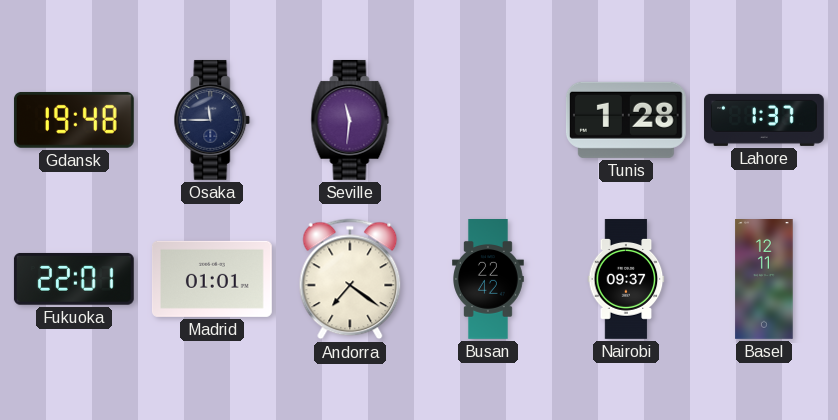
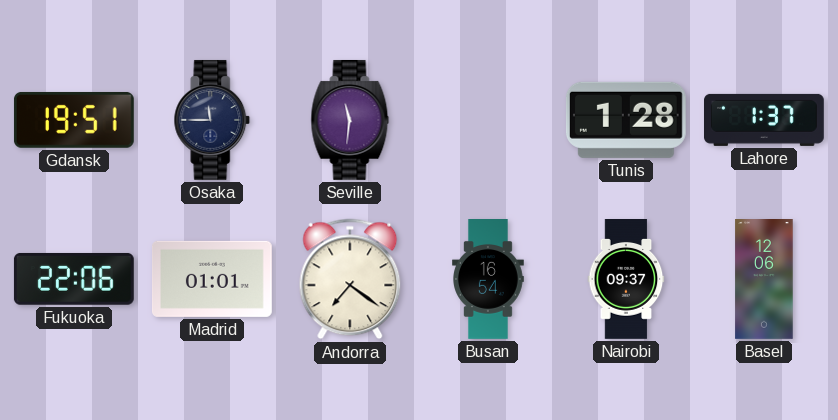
Gdansk: 19:48 -> 19:51
Fukuoka: 22:01 -> 22:06
Busan: 22:42 -> 16:54
Basel: 12:11 -> 12:06
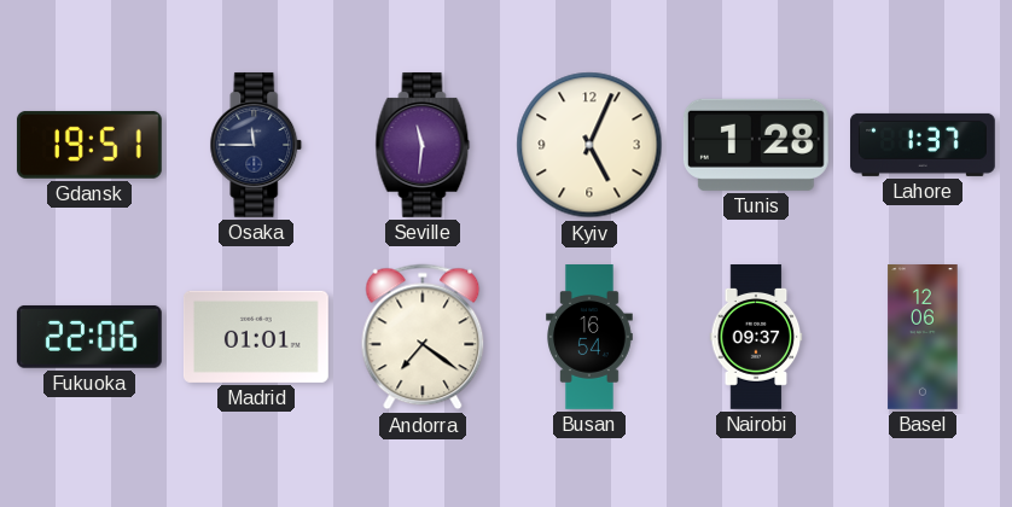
Kyiv: none -> 5:04
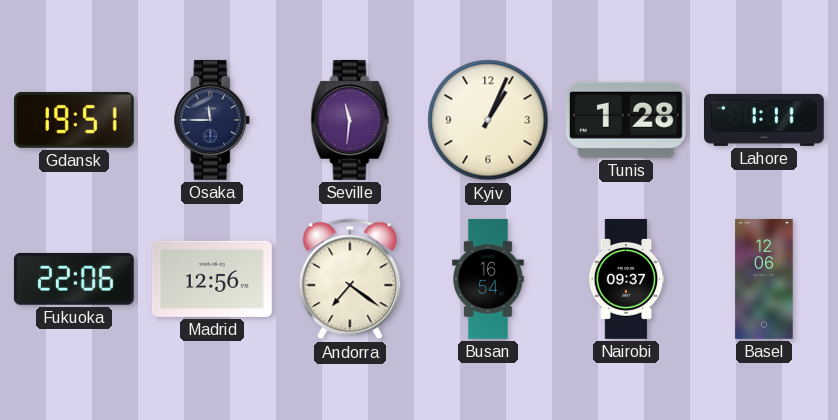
Kyiv: 5:04 -> 1:04
Lahore: 1:37 -> 1:11
Madrid: 01:01 -> 12:56
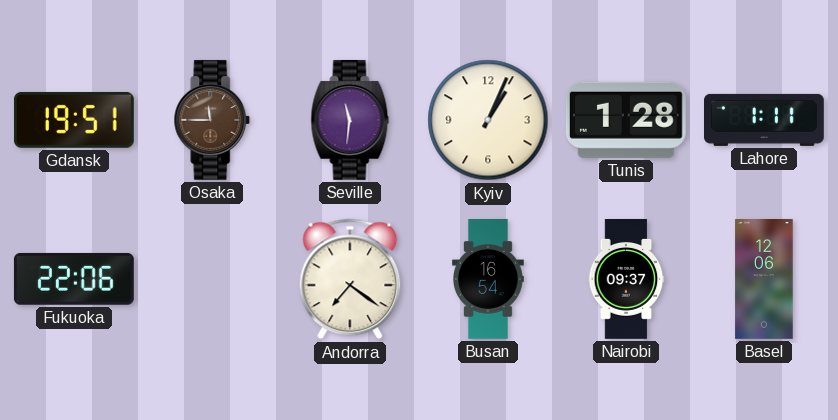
Osaka dial: navy -> brown
Madrid: 12:56 -> none
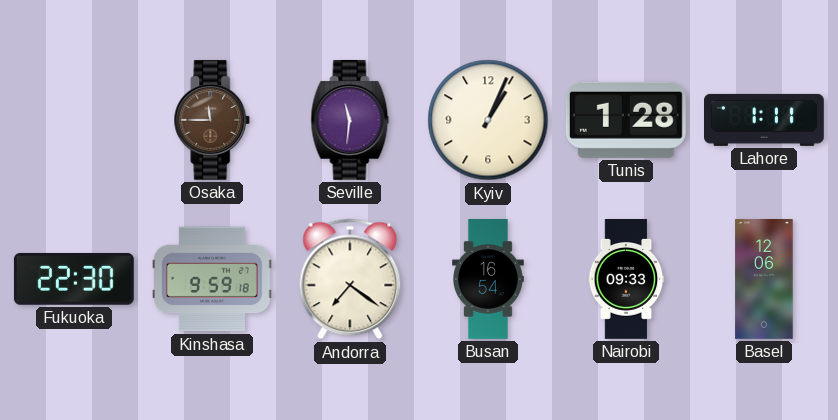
Gdansk: 19:51 -> none
Fukuoka: 22:06 -> 22:30
Kinshasa: none -> 9:59
Nairobi: 09:37 -> 09:33
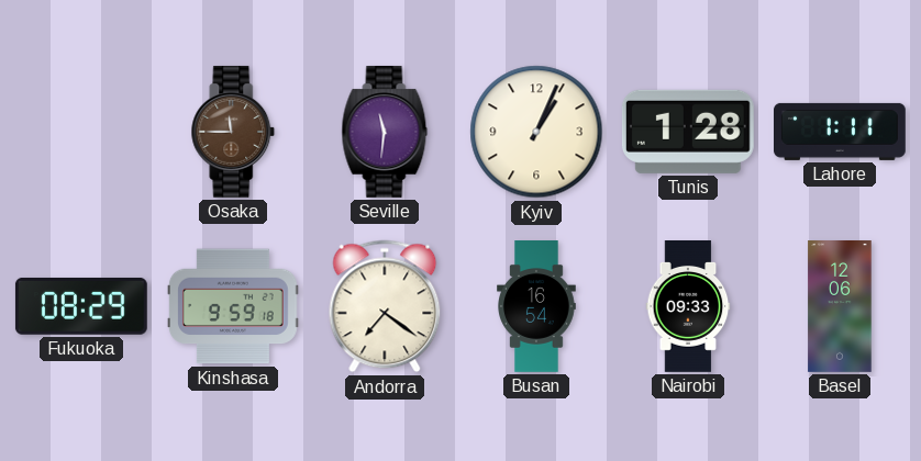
Fukuoka: 22:30 -> 08:29
